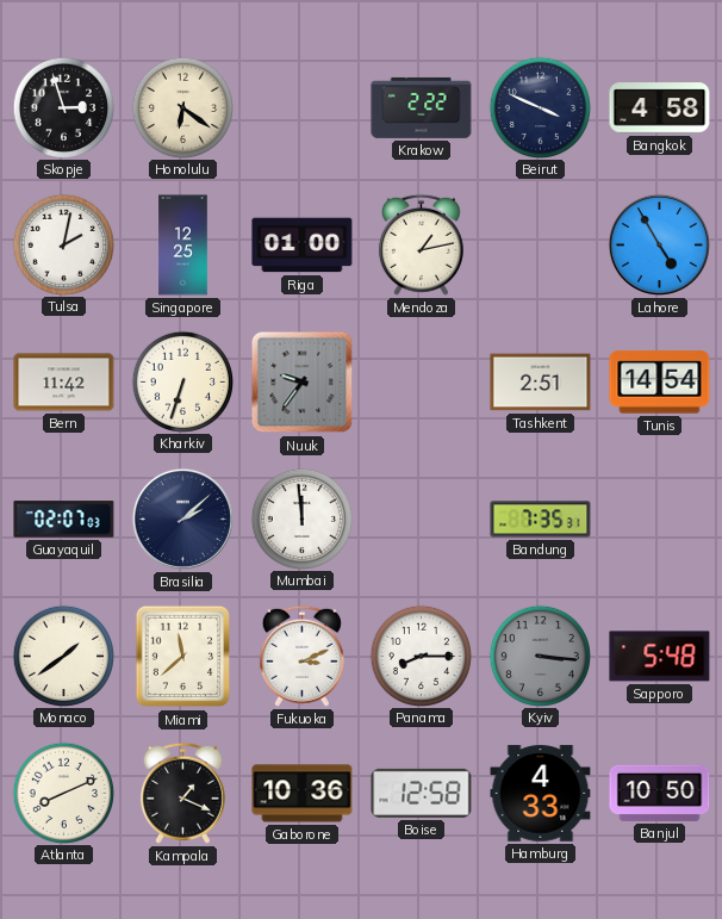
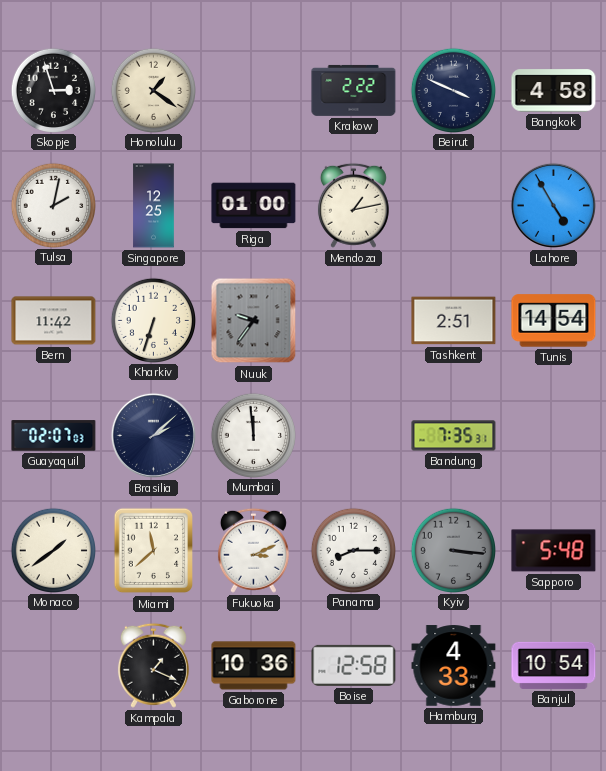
Honolulu: 6:21 -> 1:21
Atlanta: 8:11 -> none
Banjul: 10:50 -> 10:54
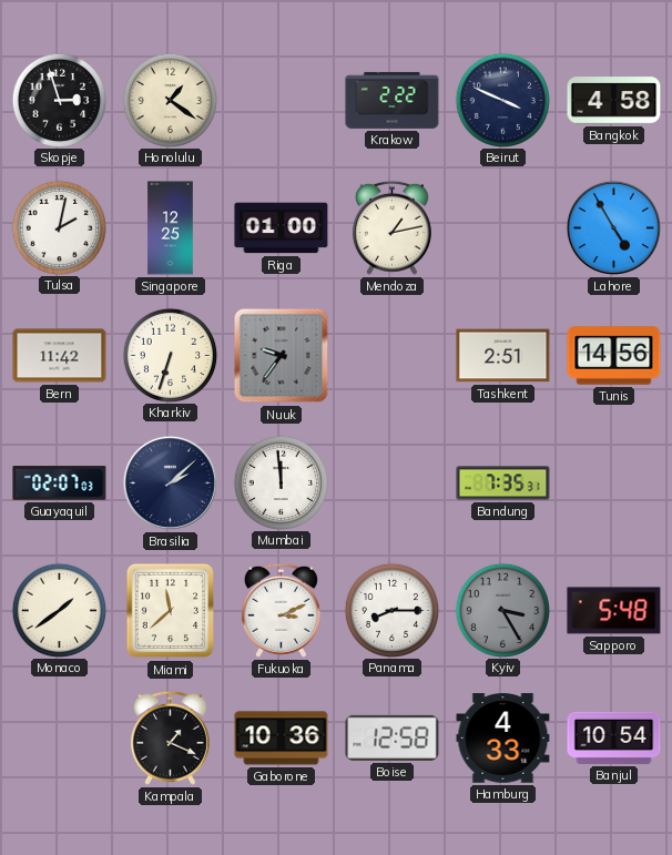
Tunis: 14:54 -> 14:56
Kyiv: 3:16 -> 3:25
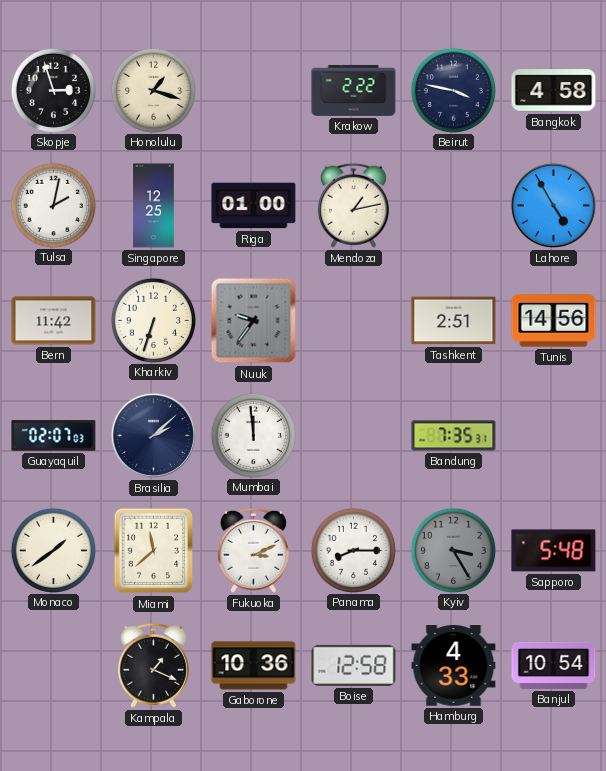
Honolulu: 1:21 -> 1:18
Beirut: 3:49 -> 3:47
